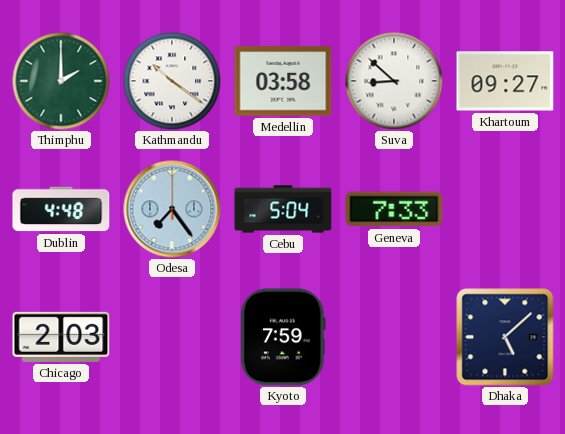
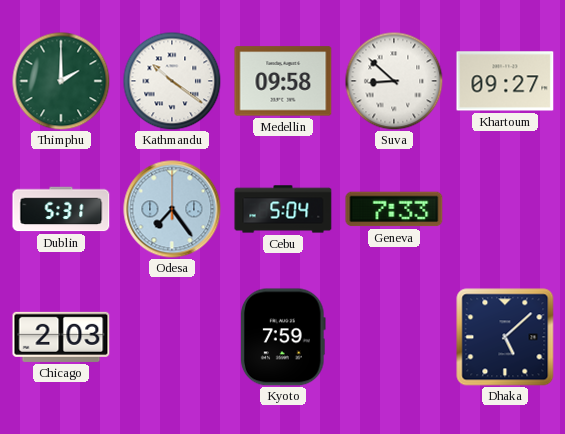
Medellin: 03:58 -> 09:58
Dublin: 4:48 -> 5:31
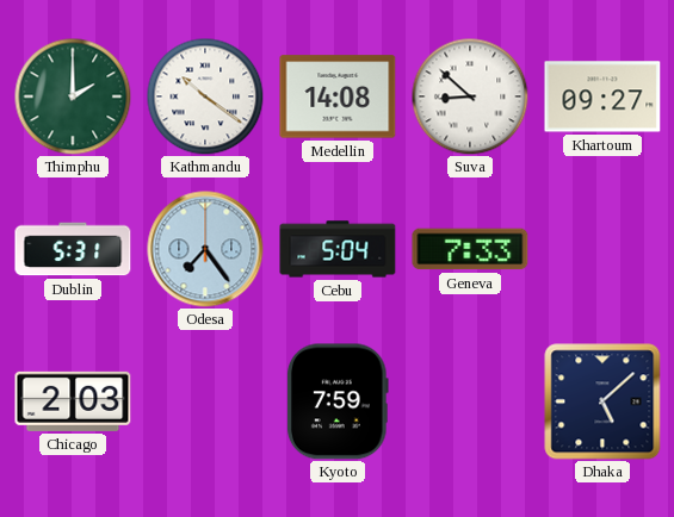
Medellin: 09:58 -> 14:08
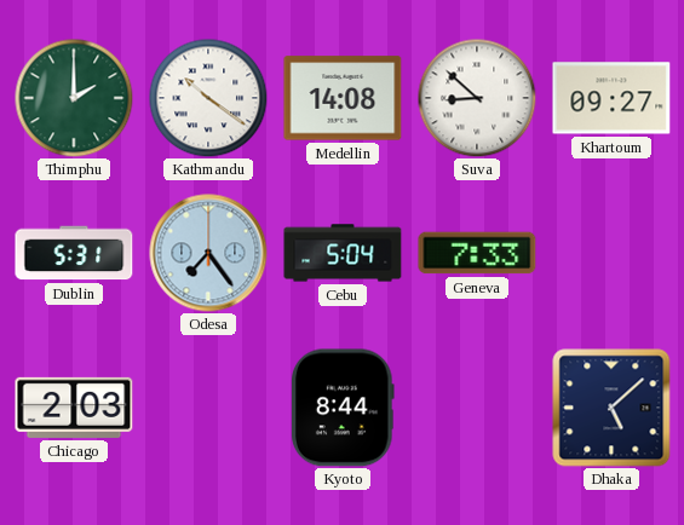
Kyoto: 7:59 -> 8:44
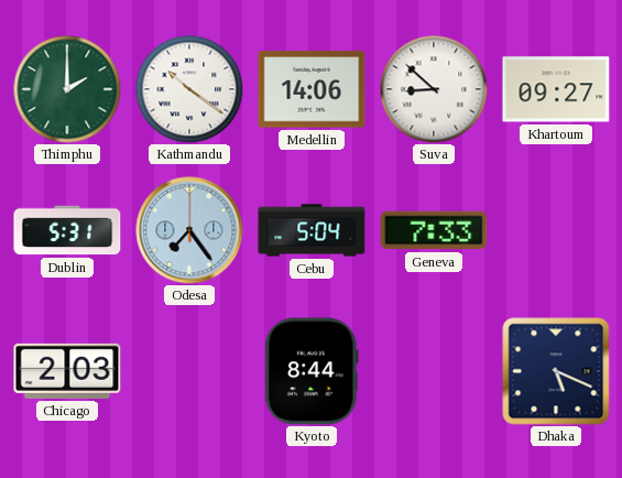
Medellin: 14:08 -> 14:06
Dhaka: 5:08 -> 5:19
